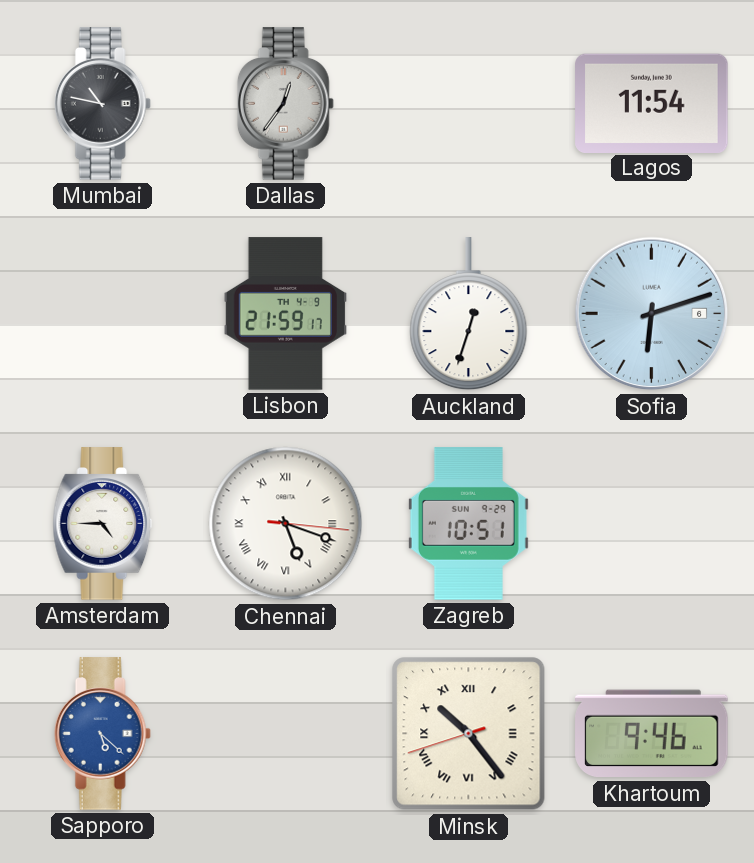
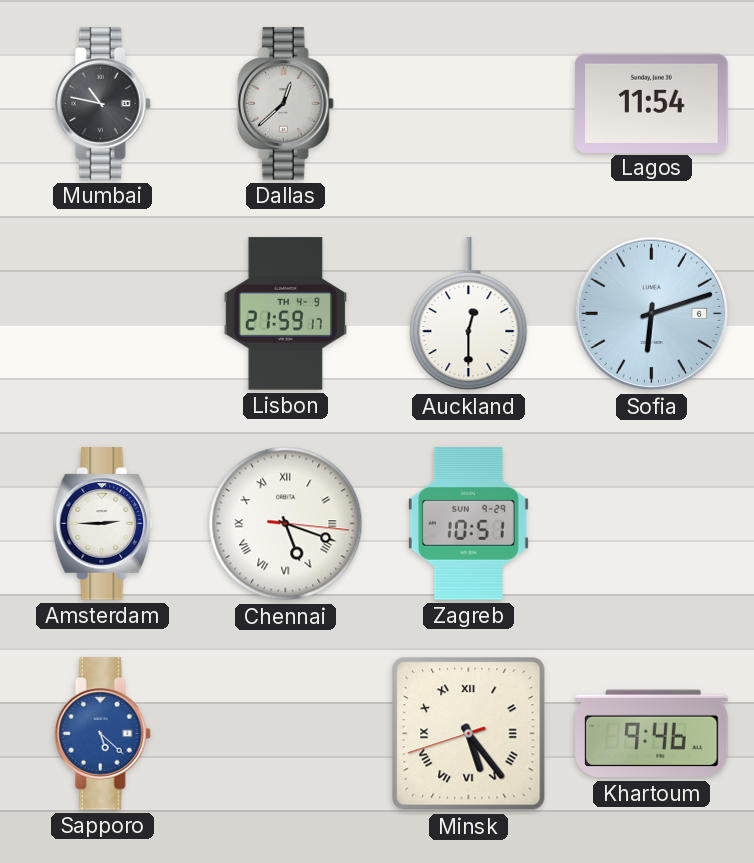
Dallas: 12:36 -> 12:38
Auckland: 12:33 -> 12:30
Amsterdam: 4:45 -> 2:45
Minsk: 10:23 -> 5:23
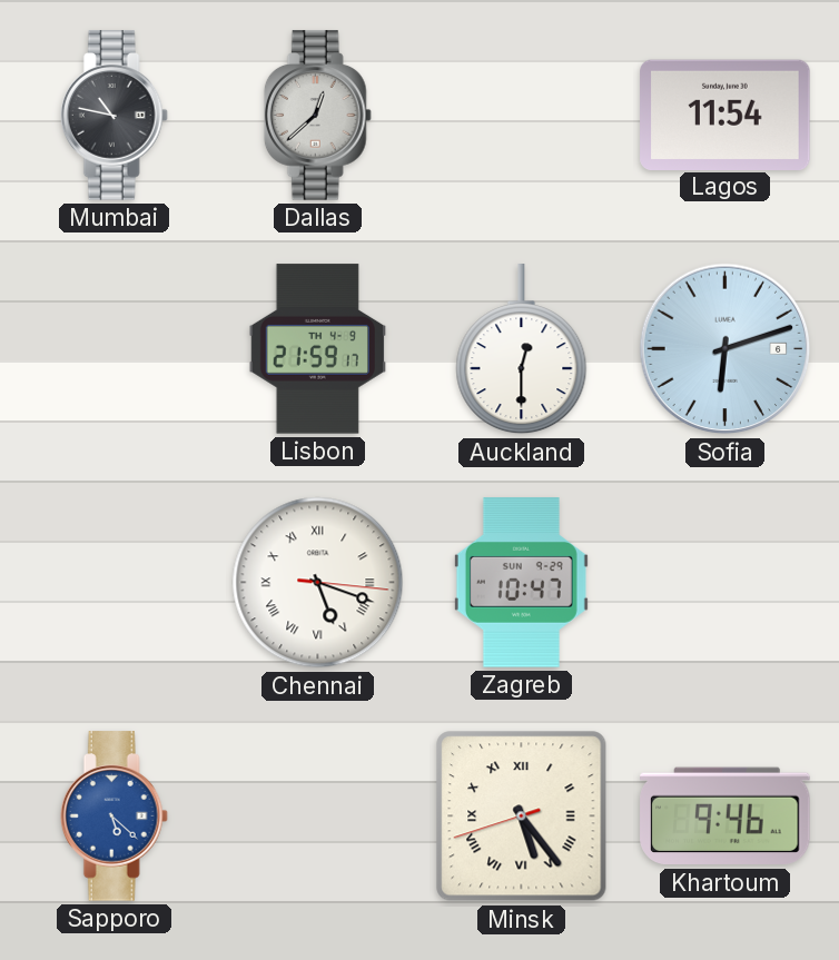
Amsterdam: 2:45 -> none
Zagreb: 10:51 -> 10:47
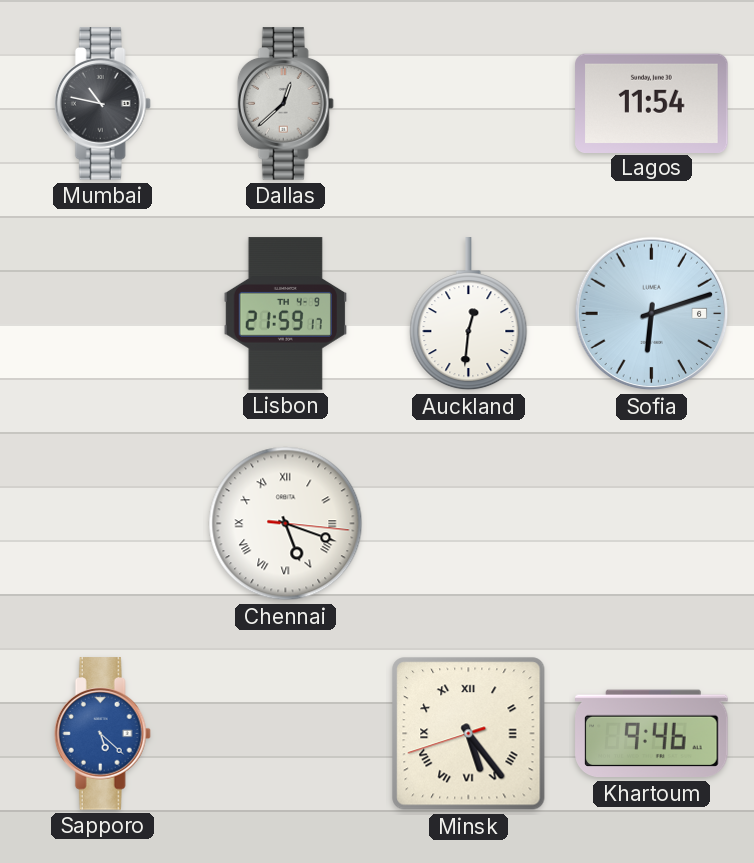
Auckland: 12:30 -> 12:31
Zagreb: 10:47 -> none
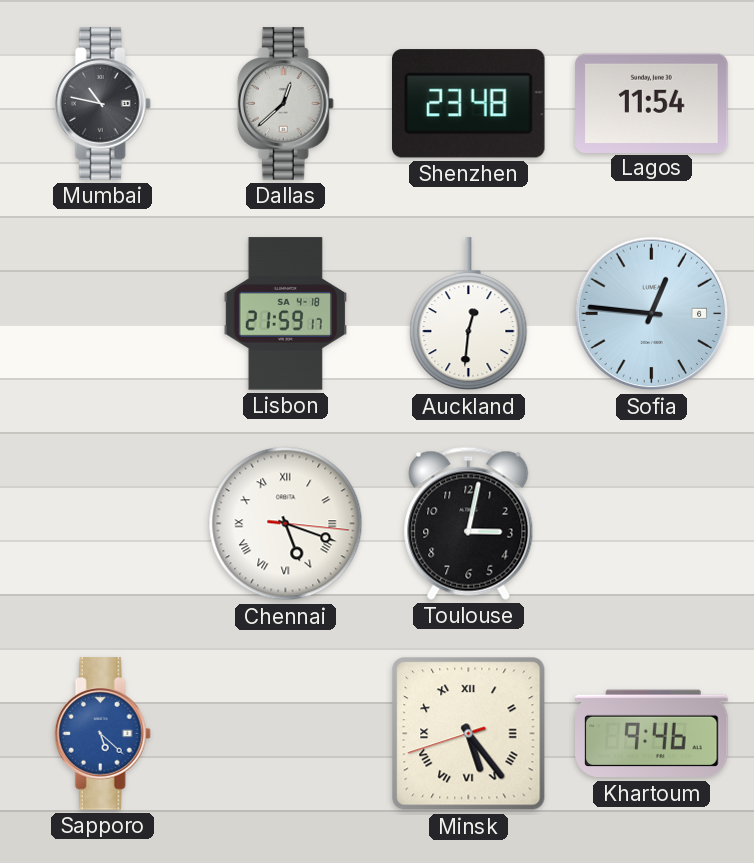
Shenzhen: none -> 23:48
Lisbon date: TH 4-9 -> SA 4-18
Sofia: 6:12 -> 12:46
Toulouse: none -> 3:02
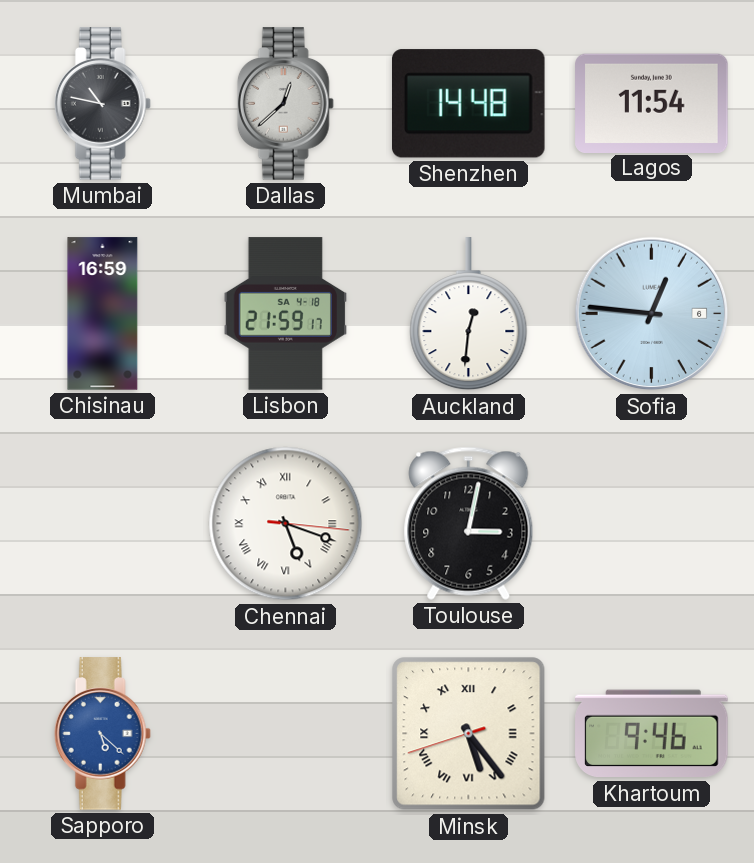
Shenzhen: 23:48 -> 14:48
Chisinau: none -> 16:59
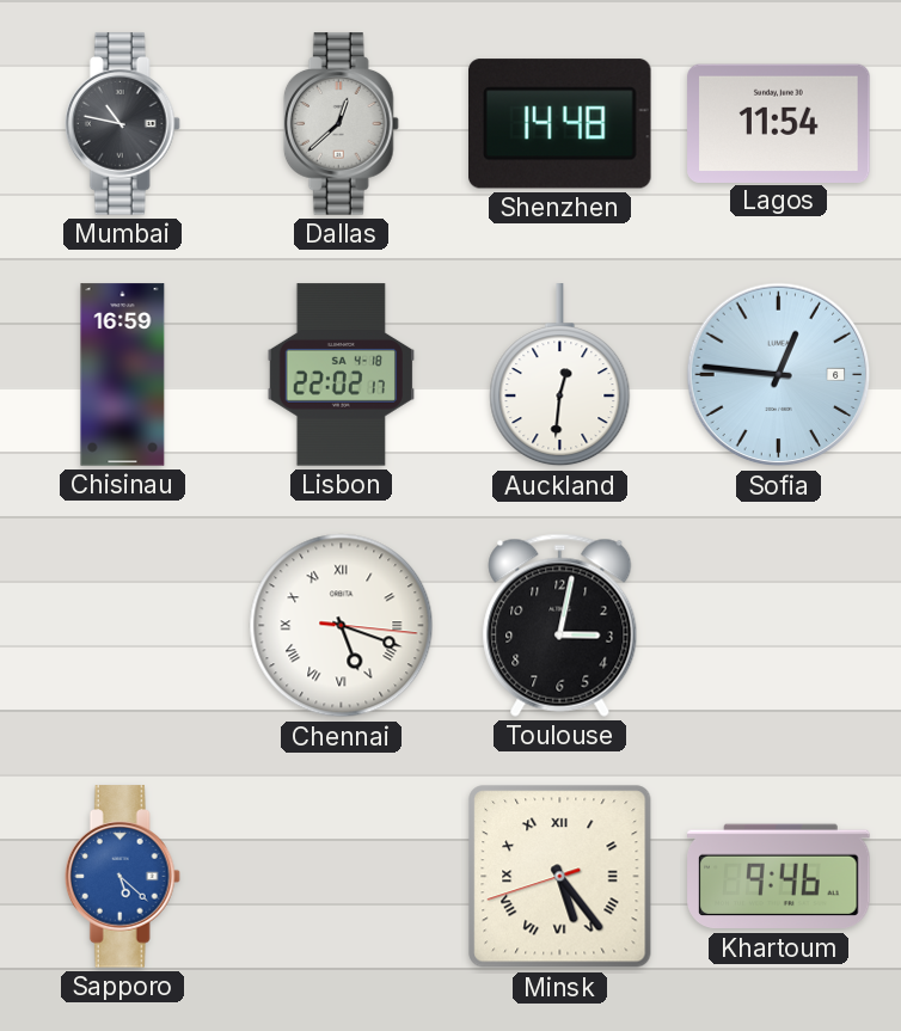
Lisbon: 21:59 -> 22:02
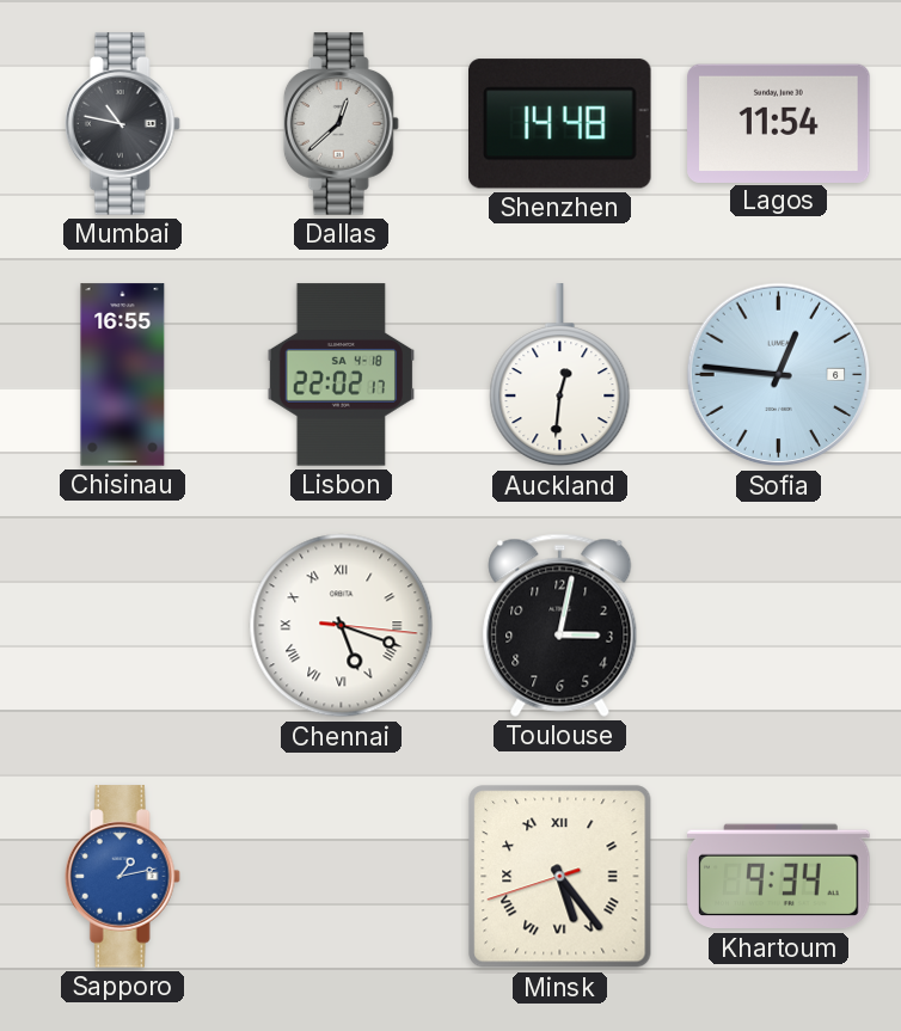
Chisinau: 16:59 -> 16:55
Sapporo: 5:22 -> 1:13
Khartoum: 9:46 -> 9:34
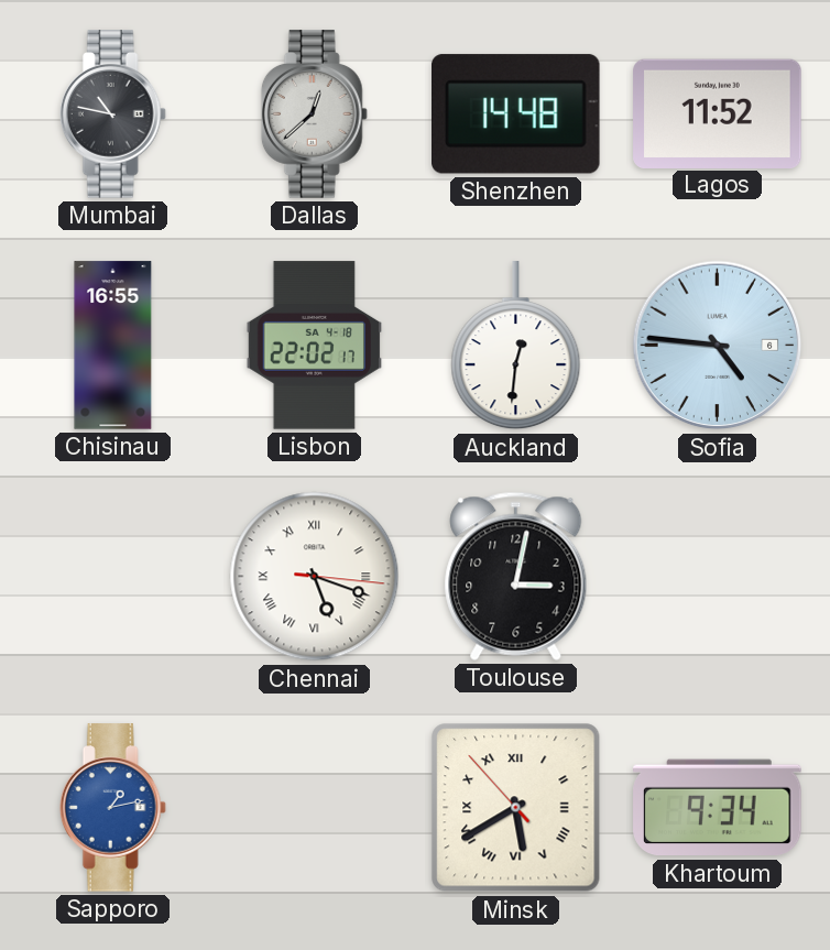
Lagos: 11:54 -> 11:52
Sofia: 12:46 -> 4:46
Minsk: 5:23 -> 5:39
